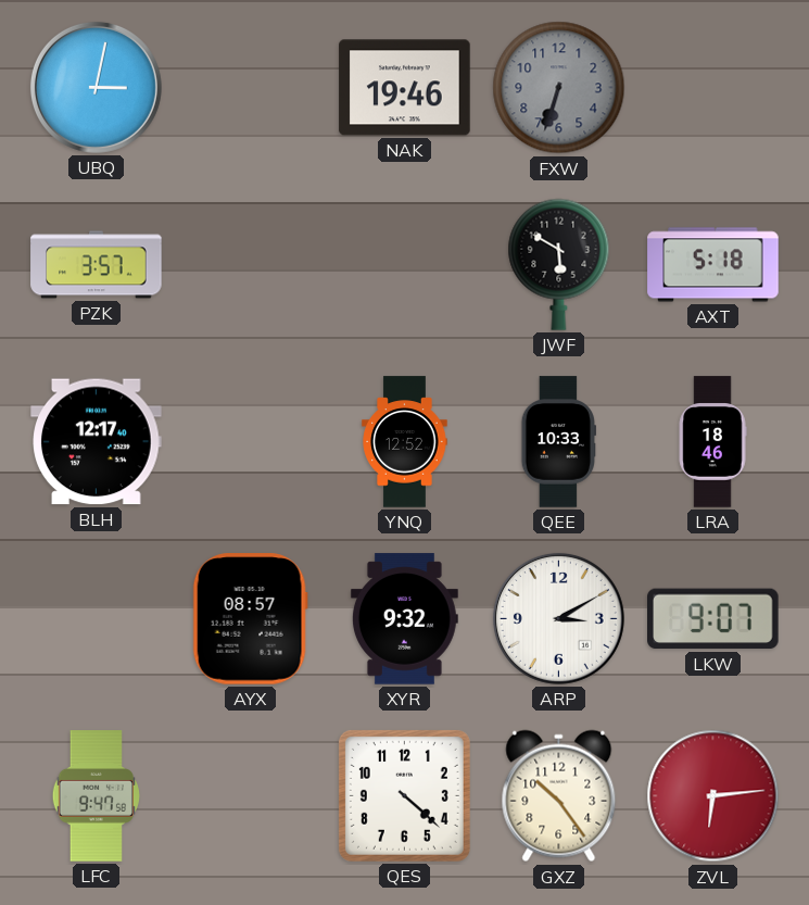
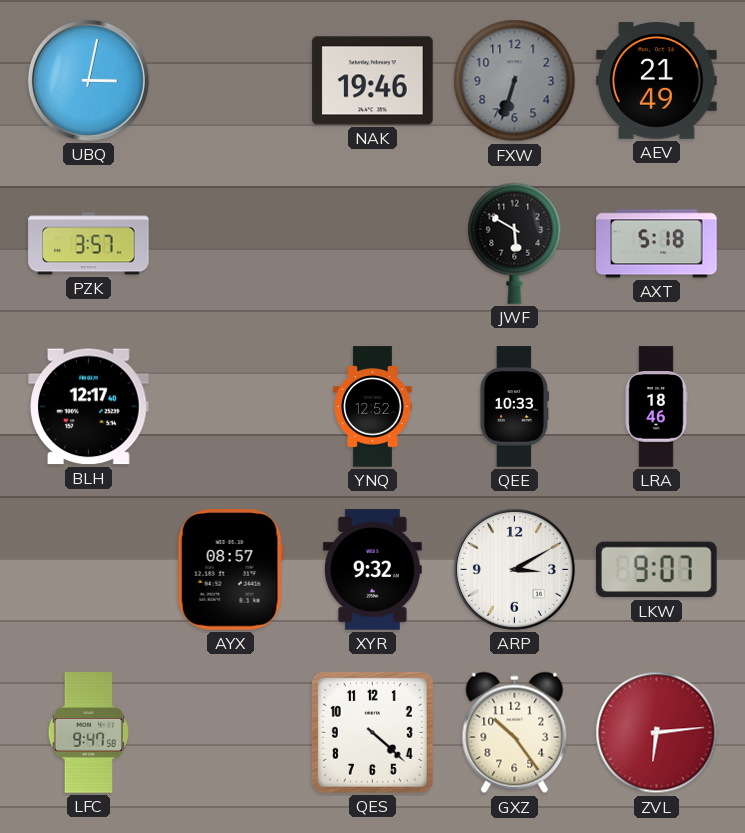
AEV: none -> 21:49
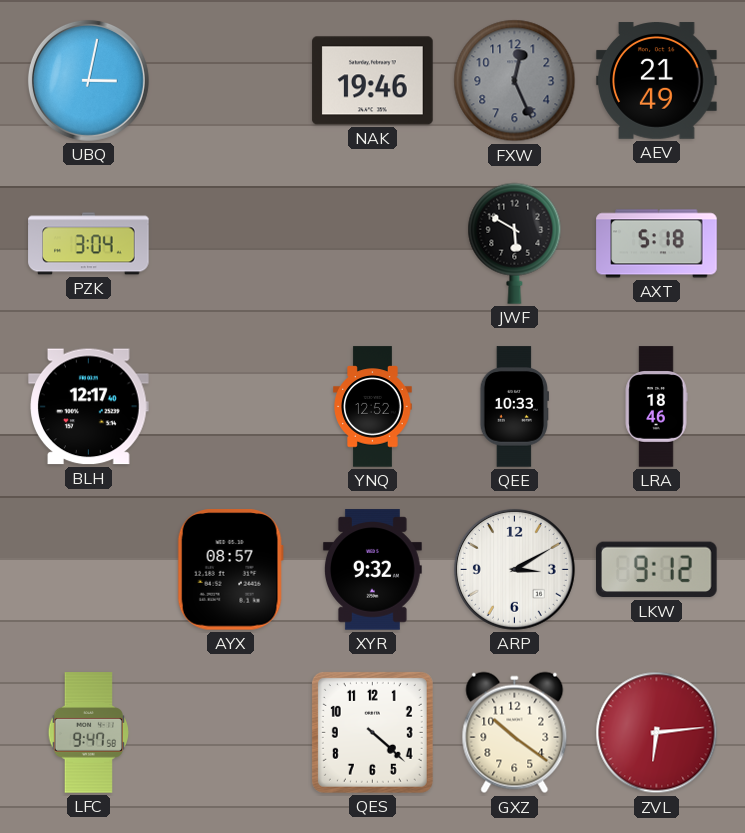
FXW: 6:33 -> 12:26
PZK: 3:57 -> 3:04
LKW: 9:07 -> 9:12
GXZ: 10:24 -> 10:21
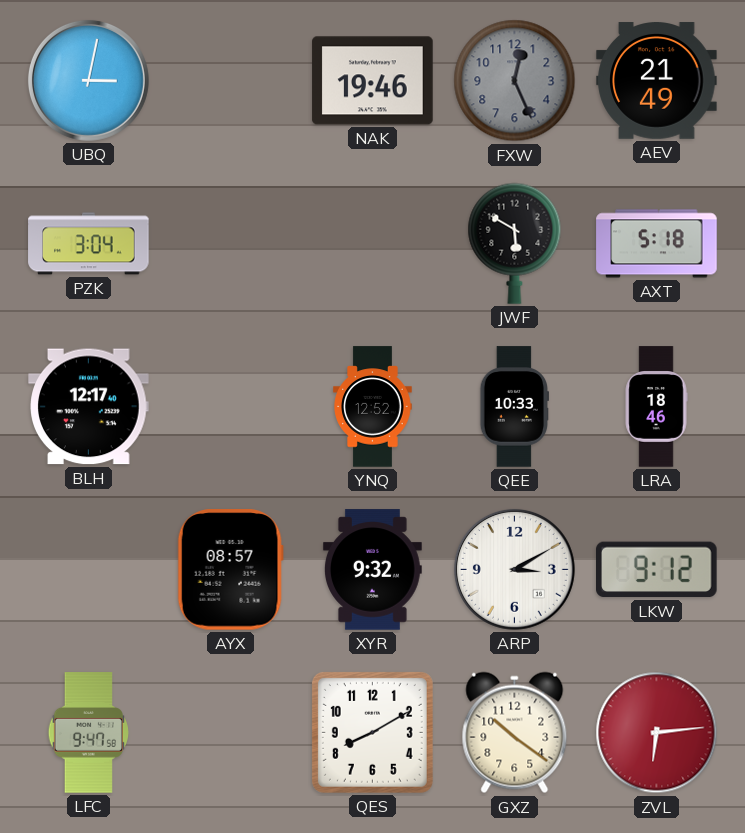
QES: 4:22 -> 8:10
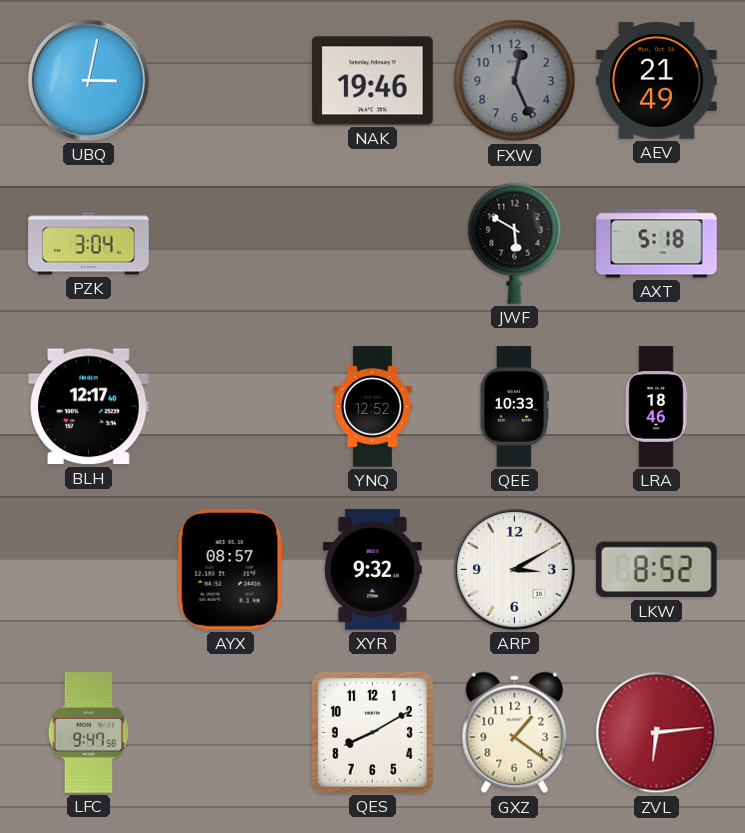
LKW: 9:12 -> 8:52
GXZ: 10:21 -> 1:21
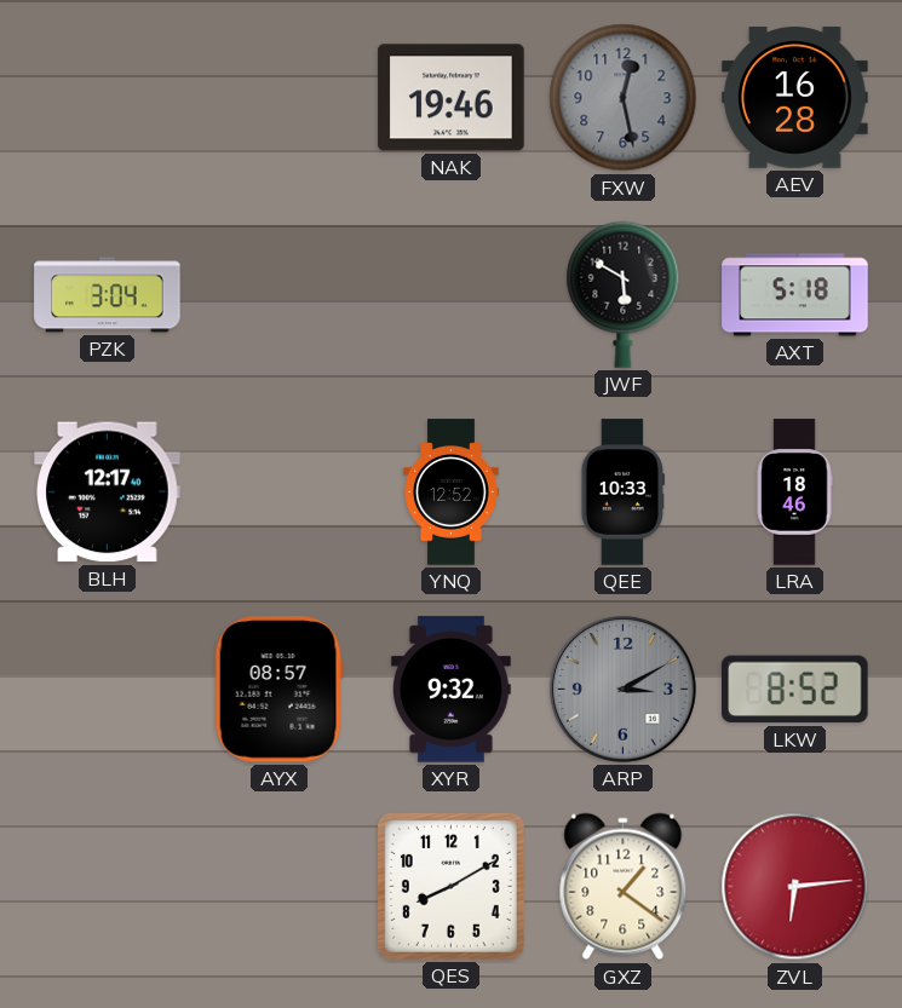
UBQ: 3:02 -> none
FXW: 12:26 -> 12:28
AEV: 21:49 -> 16:28
ARP dial: white -> grey
LFC: 9:47 -> none
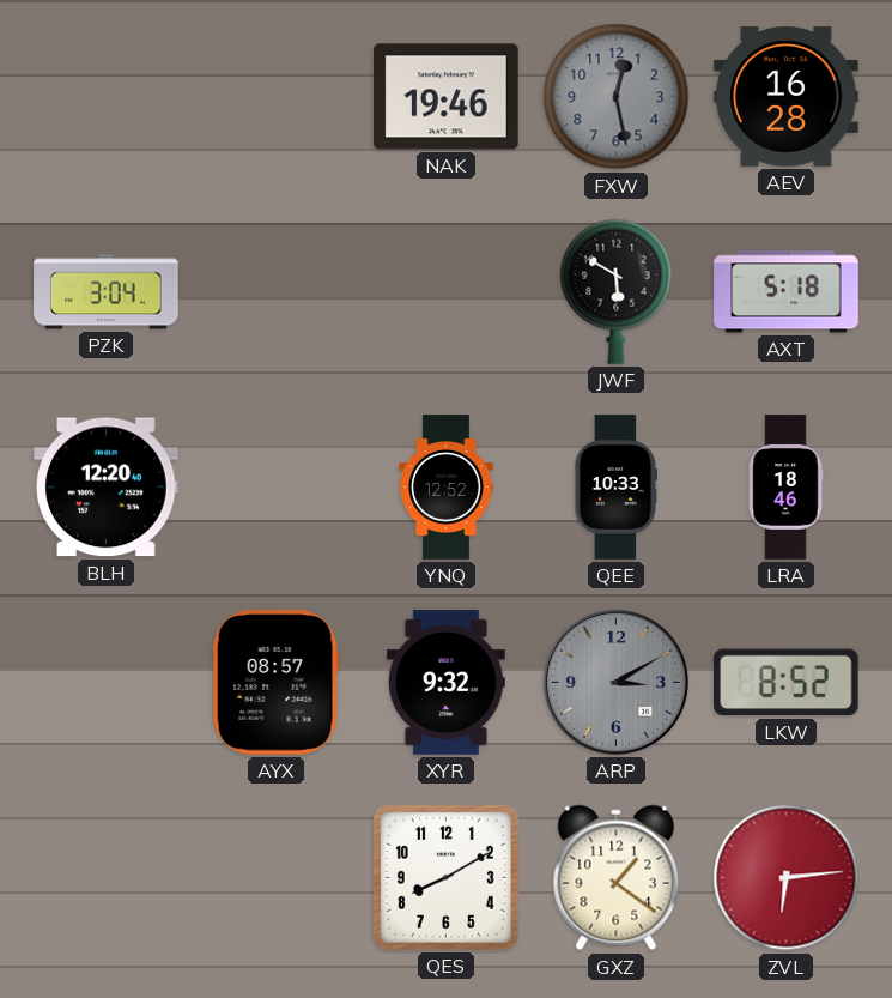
BLH: 12:17 -> 12:20
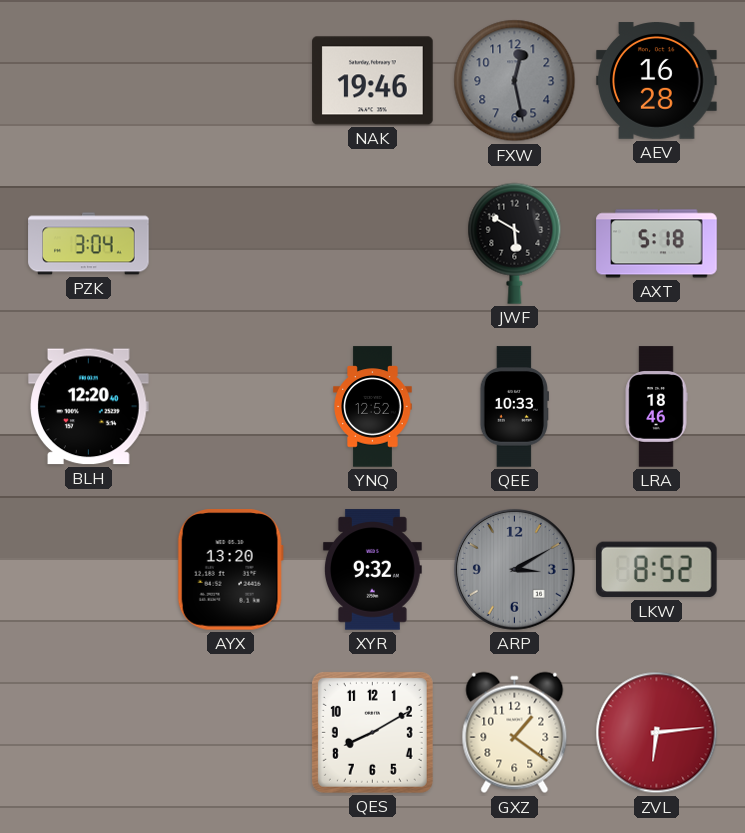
AYX: 08:57 -> 13:20
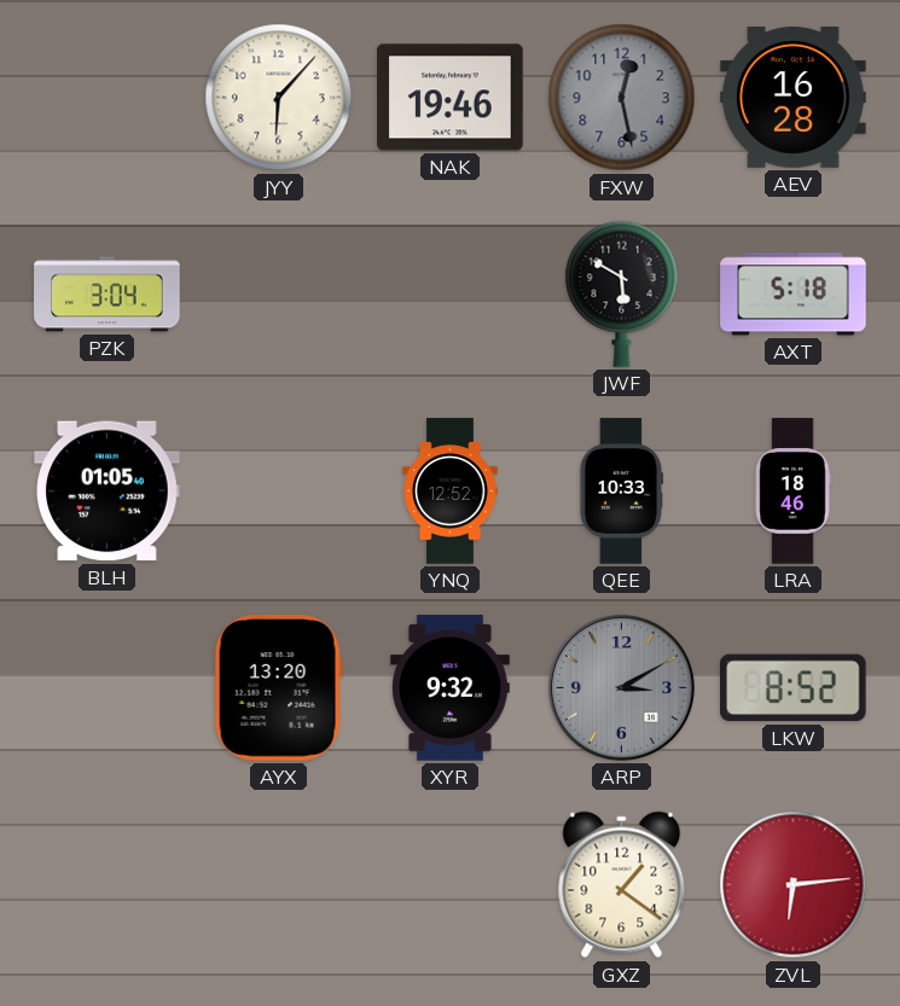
JYY: none -> 6:07
BLH: 12:20 -> 01:05
QES: 8:10 -> none
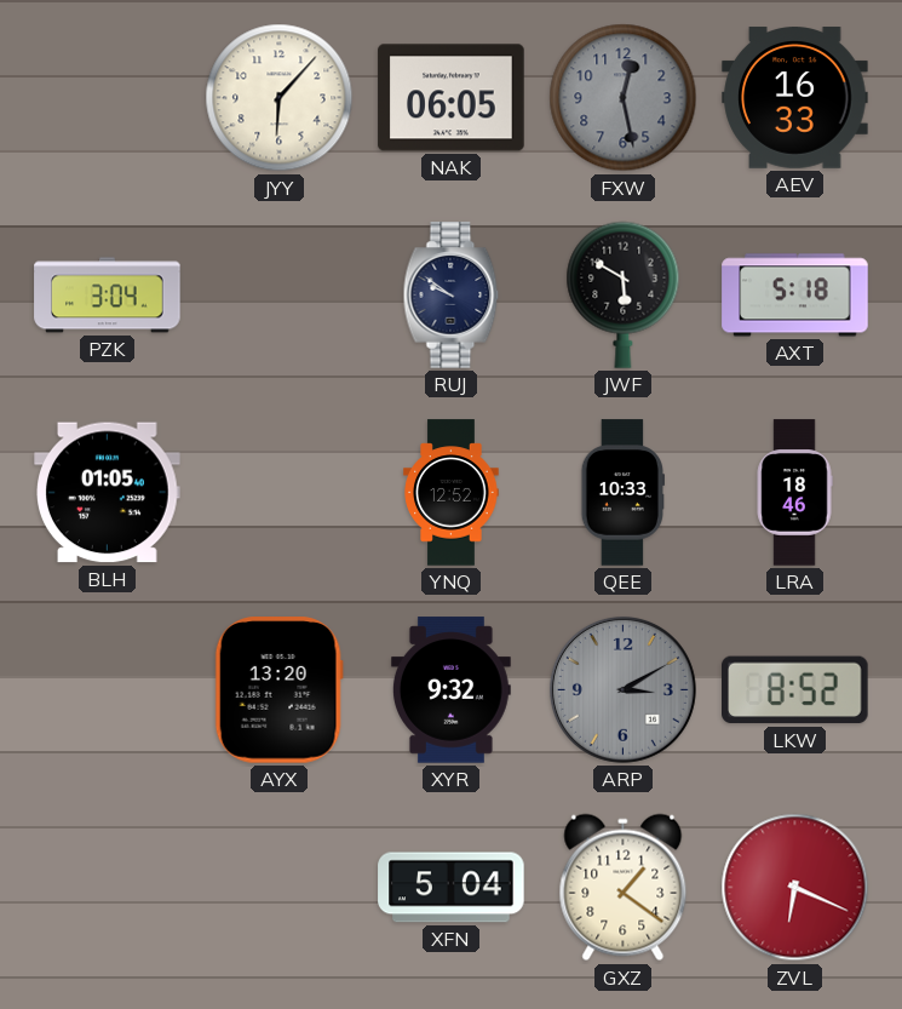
NAK: 19:46 -> 06:05
AEV: 16:28 -> 16:33
RUJ: none -> 9:51
XFN: none -> 5:04
ZVL: 6:14 -> 6:19
